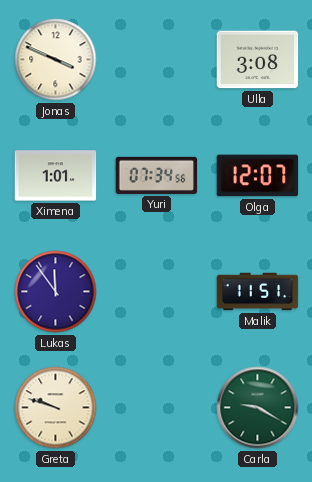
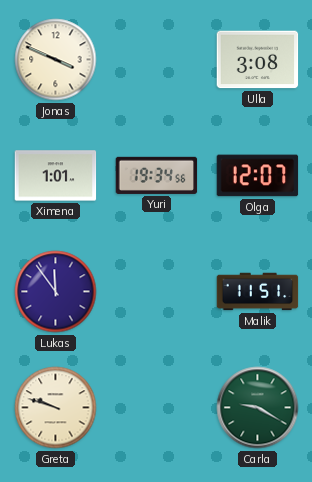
Yuri: 07:34 -> 19:34
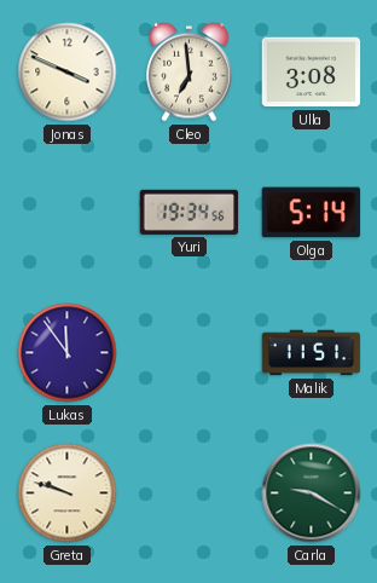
Cleo: none -> 6:59
Ximena: 1:01 -> none
Olga: 12:07 -> 5:14
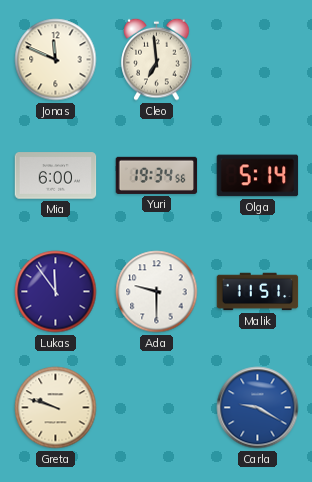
Jonas: 3:49 -> 11:49
Ulla: 3:08 -> none
Mia: none -> 6:00
Ada: none -> 9:30
Carla dial: green -> blue
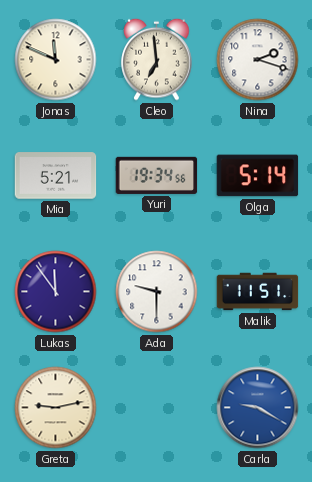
Nina: none -> 2:18
Mia: 6:00 -> 5:21
Greta: 9:48 -> 9:13
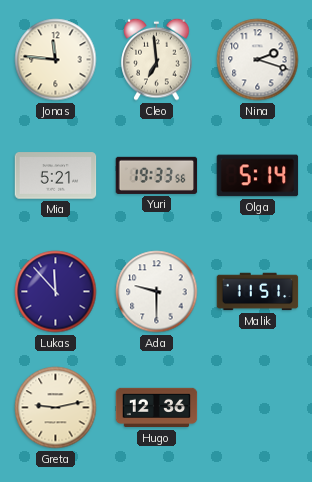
Jonas: 11:49 -> 11:46
Yuri: 19:34 -> 19:33
Lukas: 11:54 -> 11:53
Hugo: none -> 12:36
Carla: 9:20 -> none
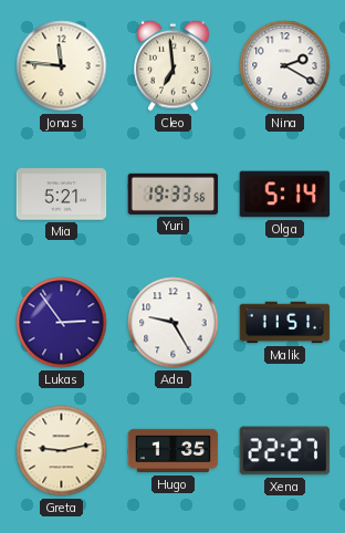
Nina: 2:18 -> 2:20
Lukas: 11:53 -> 2:54
Ada: 9:30 -> 9:25
Hugo: 12:36 -> 1:35
Xena: none -> 22:27
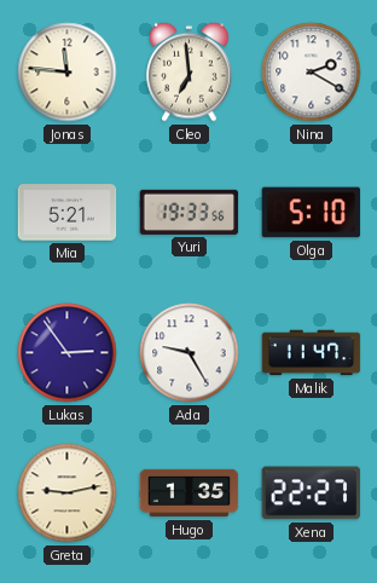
Olga: 5:14 -> 5:10
Malik: 11:51 -> 11:47
